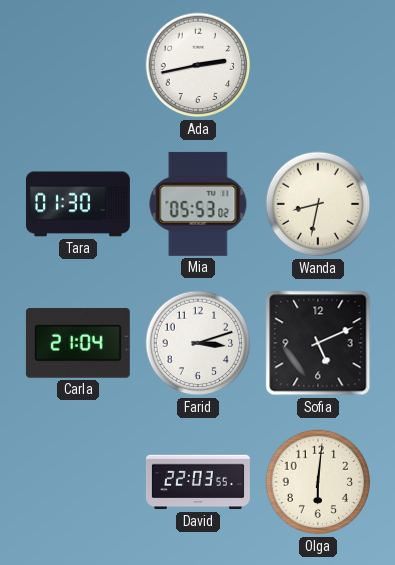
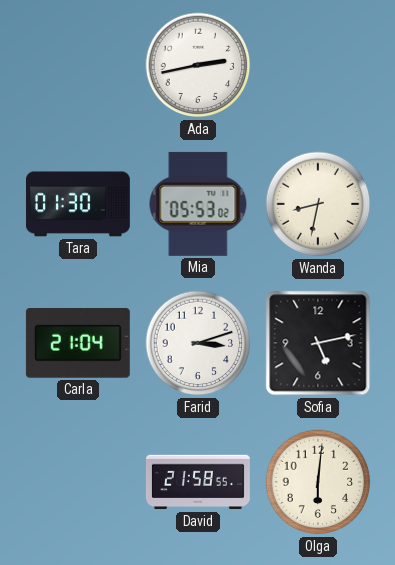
Sofia: 5:11 -> 5:13
David: 22:03 -> 21:58
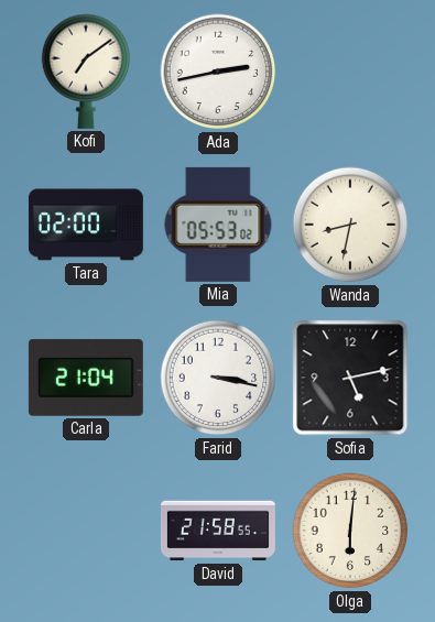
Kofi: none -> 7:09
Tara: 01:30 -> 02:00
Farid: 3:12 -> 3:17
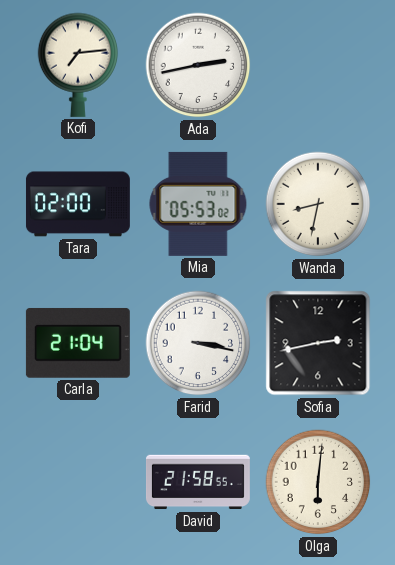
Kofi: 7:09 -> 7:14
Sofia: 5:13 -> 2:43
